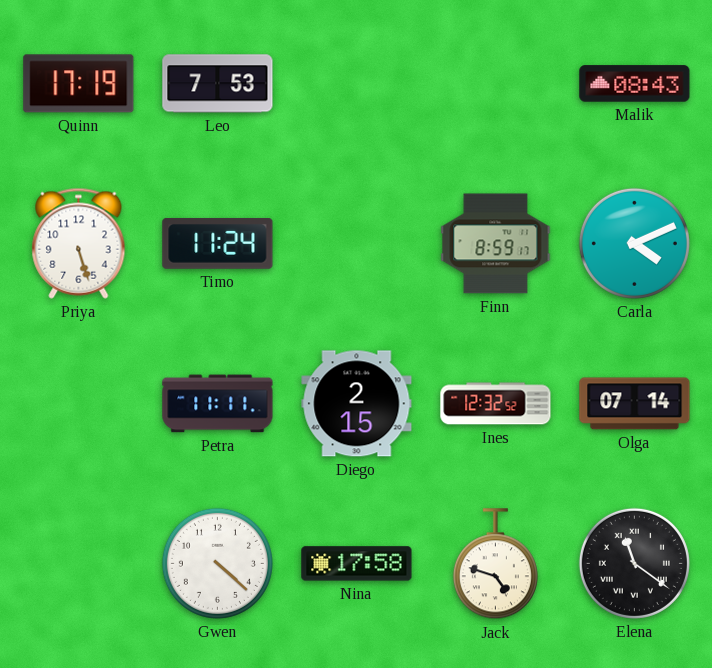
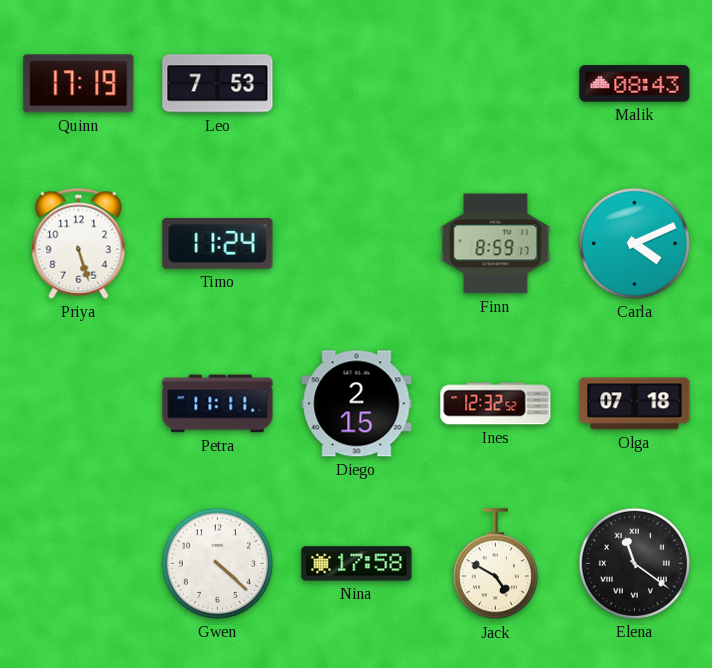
Olga: 07:14 -> 07:18
Jack: 4:48 -> 4:50
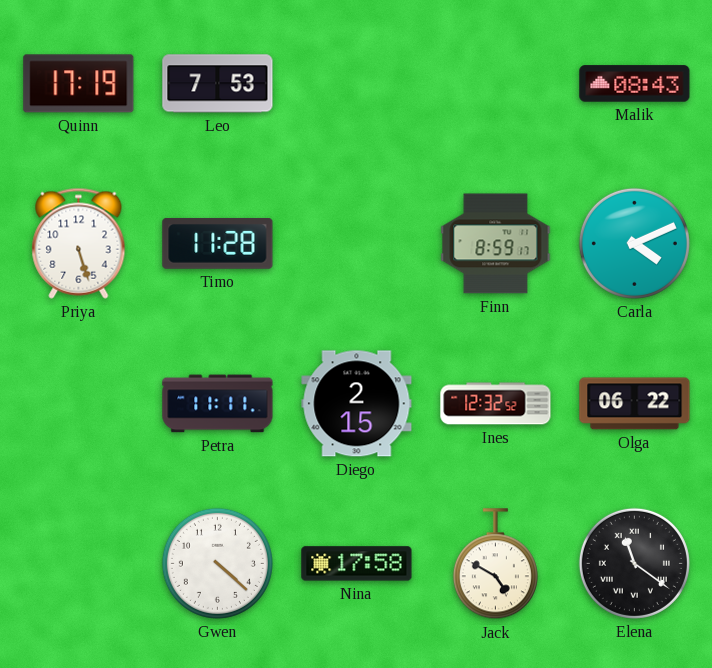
Timo: 11:24 -> 11:28
Olga: 07:18 -> 06:22
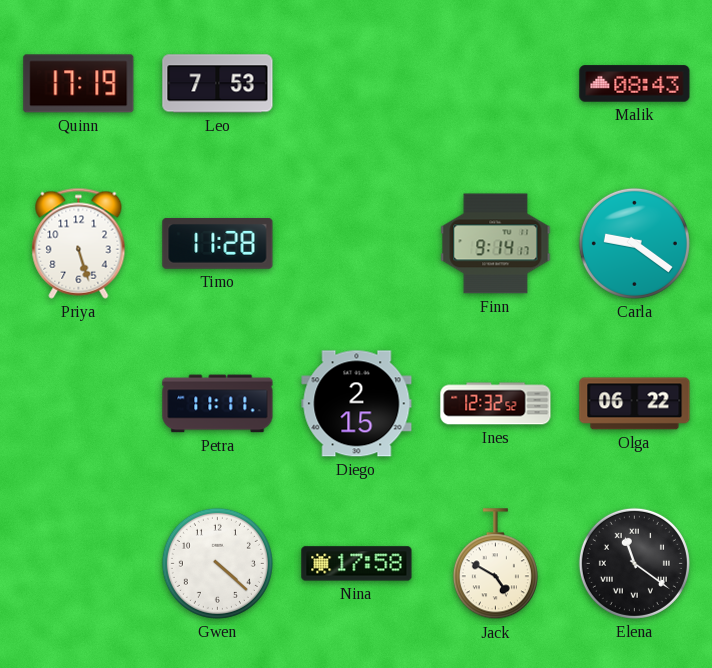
Finn: 8:59 -> 9:14
Carla: 4:11 -> 9:21
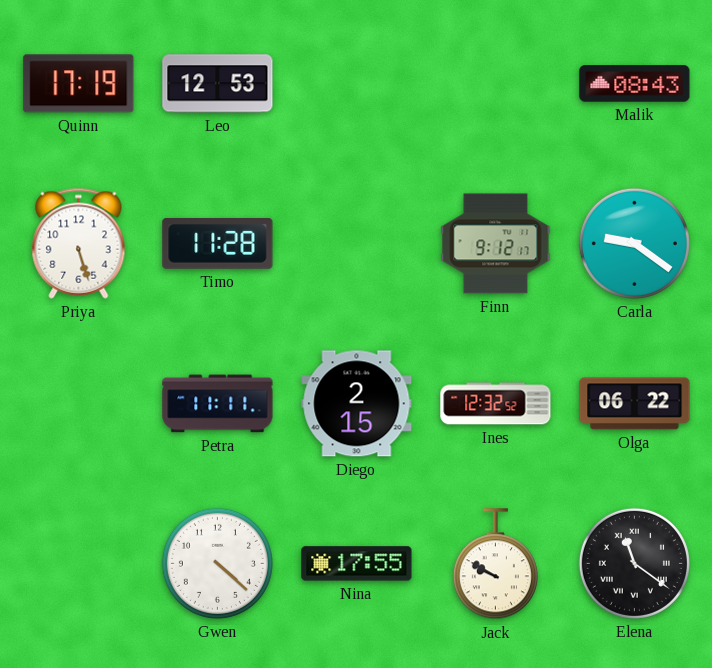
Leo: 7:53 -> 12:53
Finn: 9:14 -> 9:12
Nina: 17:58 -> 17:55
Jack: 4:50 -> 9:50
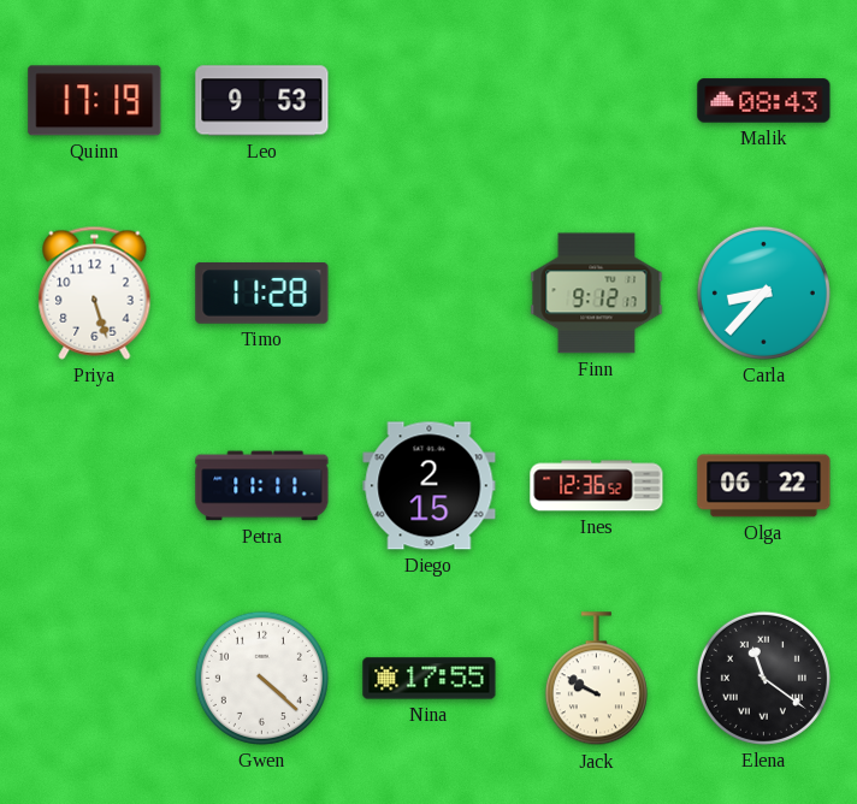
Leo: 12:53 -> 9:53
Carla: 9:21 -> 8:37
Ines: 12:32 -> 12:36
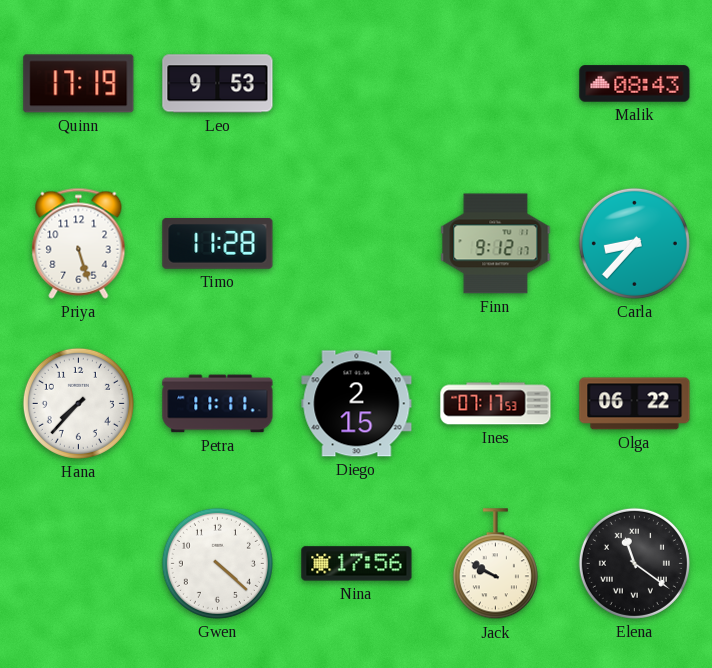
Hana: none -> 7:37
Ines: 12:36 -> 07:17
Nina: 17:55 -> 17:56
